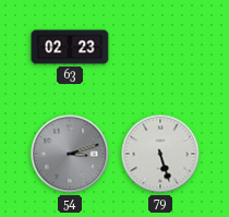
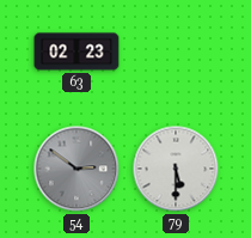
54: 3:12 -> 2:51
79: 5:27 -> 5:30
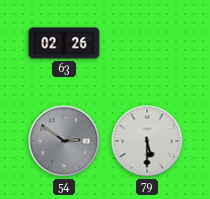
63: 02:23 -> 02:26
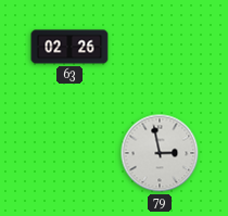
54: 2:51 -> none
79: 5:30 -> 2:58
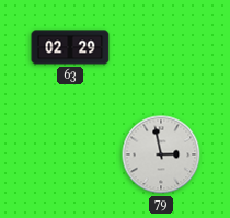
63: 02:26 -> 02:29
